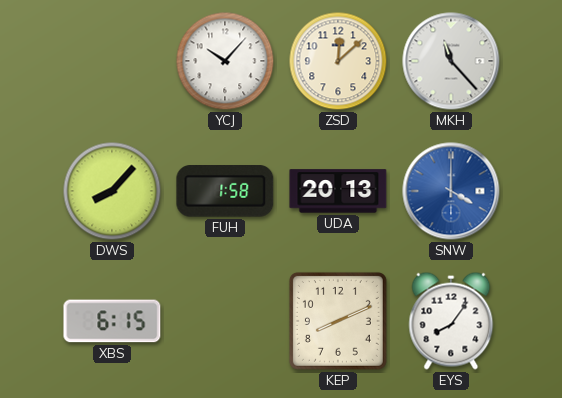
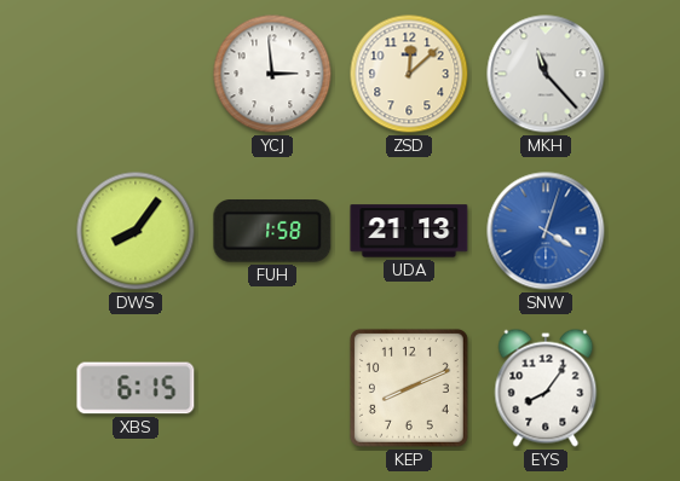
YCJ: 10:07 -> 2:59
DWS: 8:07 -> 8:06
UDA: 20:13 -> 21:13
SNW: 4:00 -> 4:03
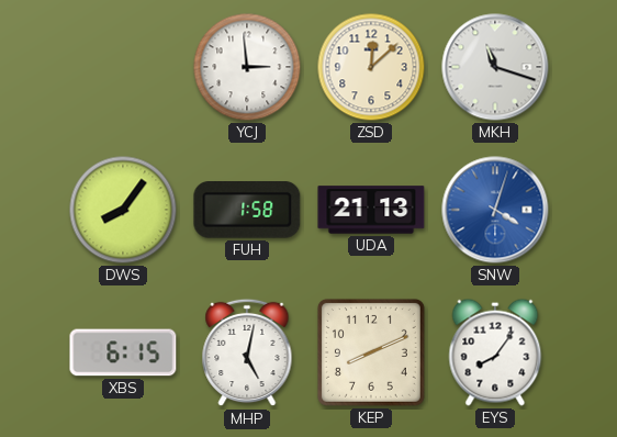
MKH: 11:23 -> 11:18
MHP: none -> 5:02
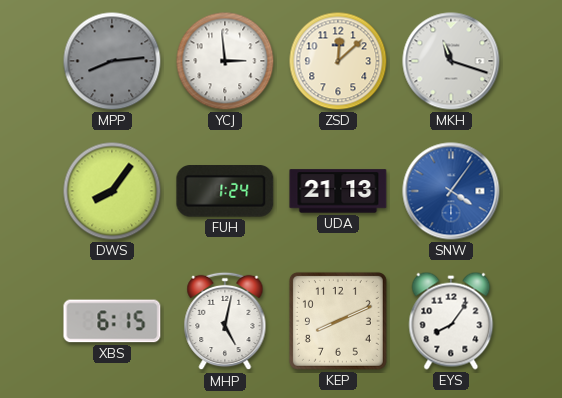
MPP: none -> 8:14
FUH: 1:58 -> 1:24
SNW: 4:03 -> 4:06
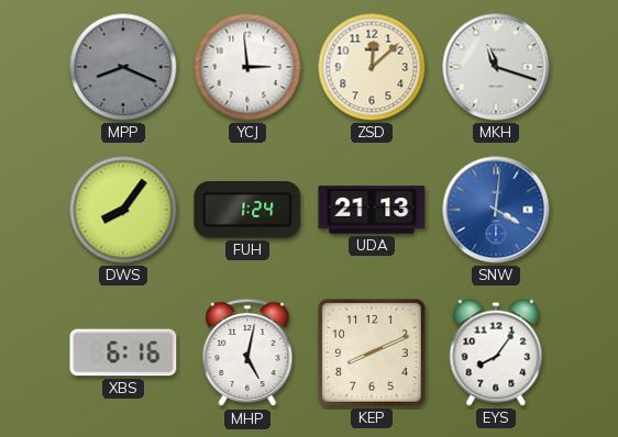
MPP: 8:14 -> 8:19
SNW: 4:06 -> 4:01
XBS: 6:15 -> 6:16
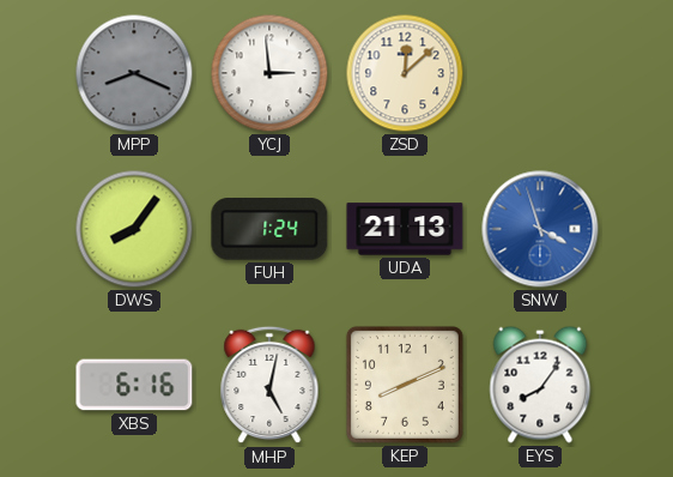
MKH: 11:18 -> none
SNW: 4:01 -> 3:57
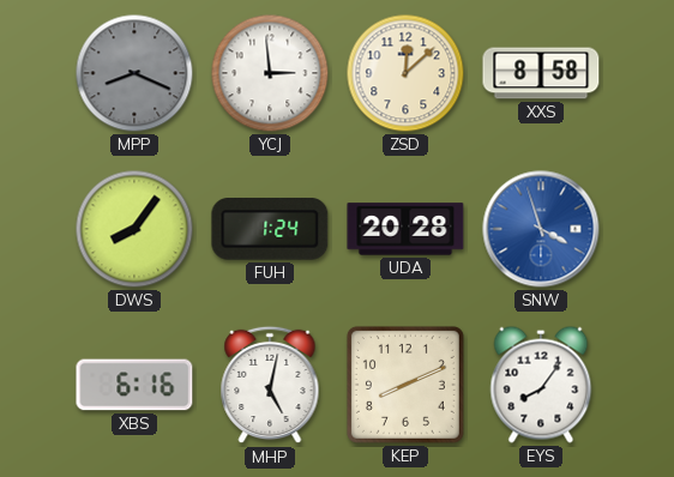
XXS: none -> 8:58
UDA: 21:13 -> 20:28
